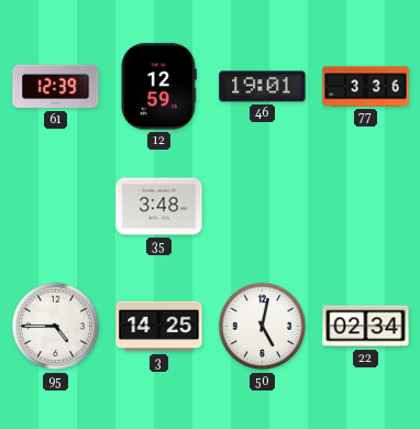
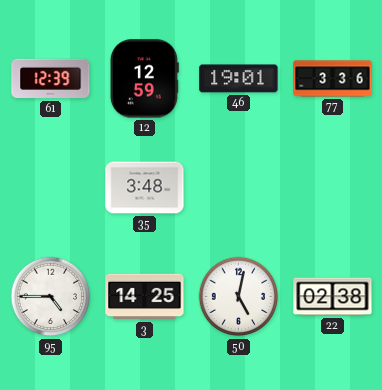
22: 02:34 -> 02:38
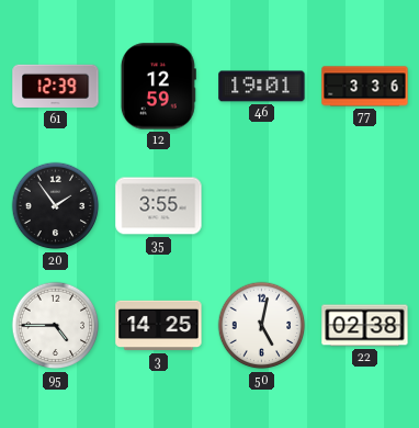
20: none -> 1:54
35: 3:48 -> 3:55
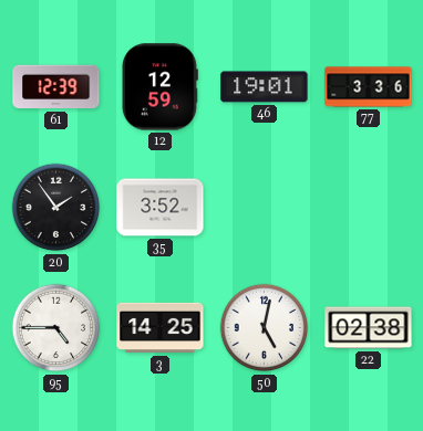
35: 3:55 -> 3:52
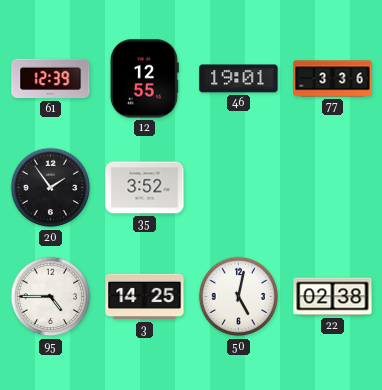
12: 12:59 -> 12:55
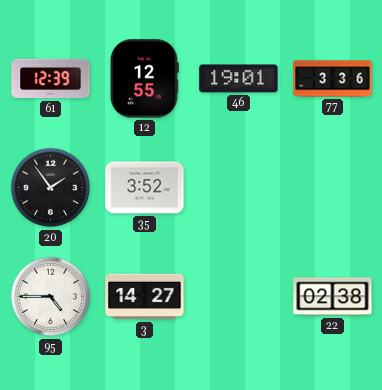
3: 14:25 -> 14:27
50: 5:02 -> none
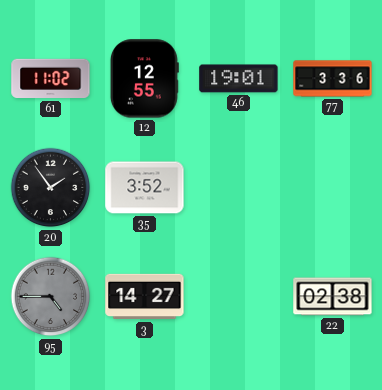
61: 12:39 -> 11:02
95 dial: white -> grey
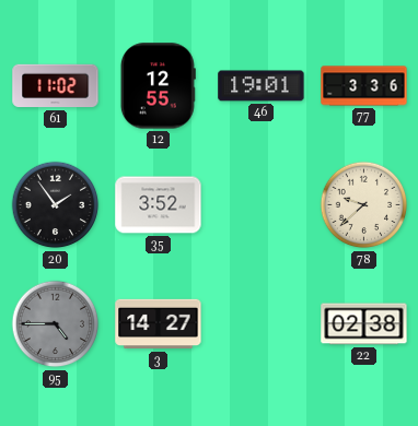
78: none -> 9:38
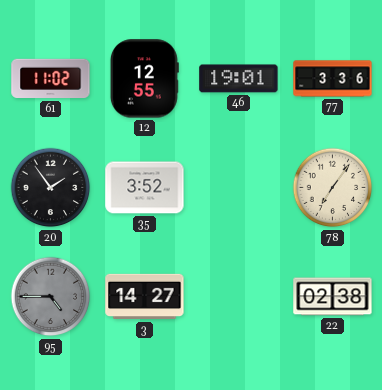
78: 9:38 -> 7:06
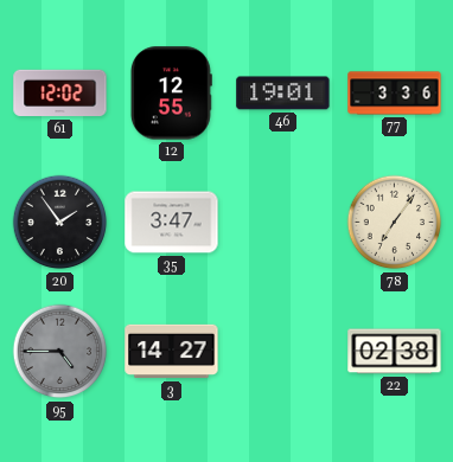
61: 11:02 -> 12:02
35: 3:52 -> 3:47
